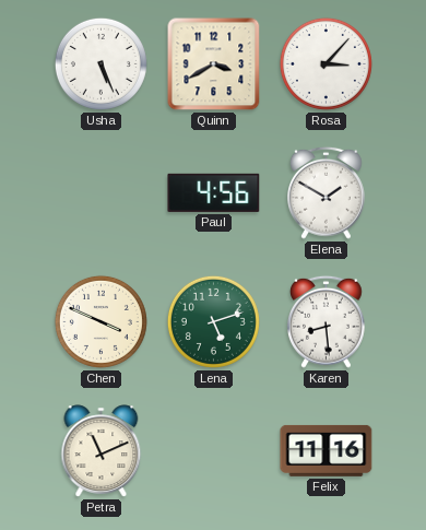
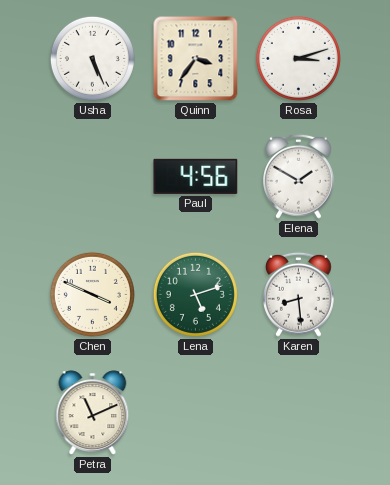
Quinn: 3:40 -> 3:36
Rosa: 3:07 -> 3:12
Felix: 11:16 -> none
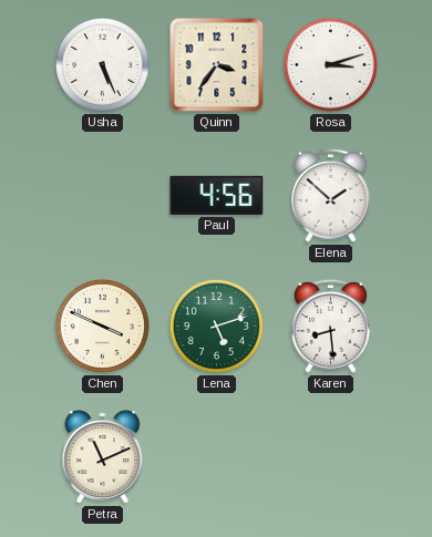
Elena: 1:50 -> 1:52
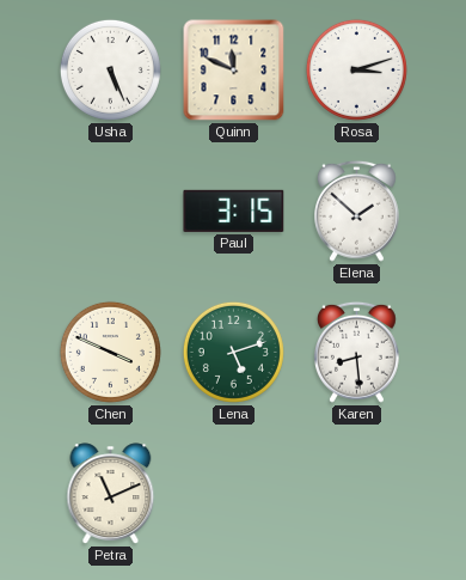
Quinn: 3:36 -> 11:49
Paul: 4:56 -> 3:15
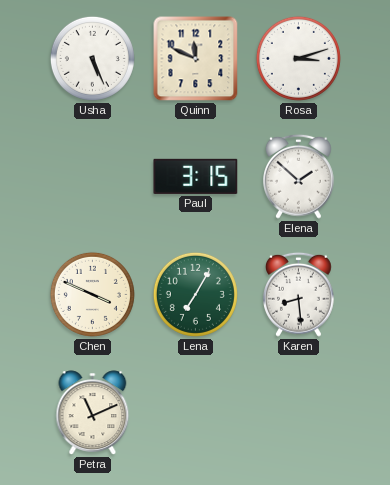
Lena: 5:12 -> 7:05
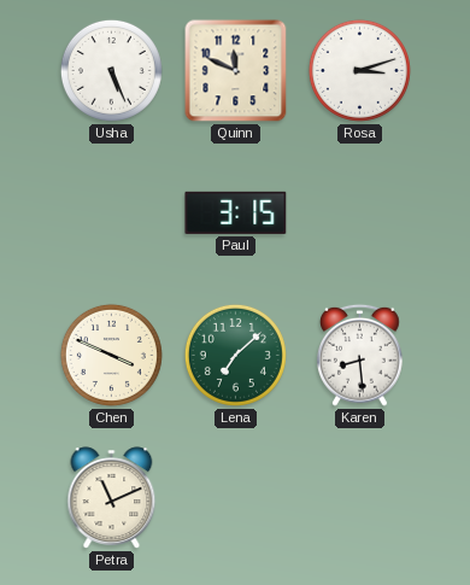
Elena: 1:52 -> none
Lena: 7:05 -> 7:08
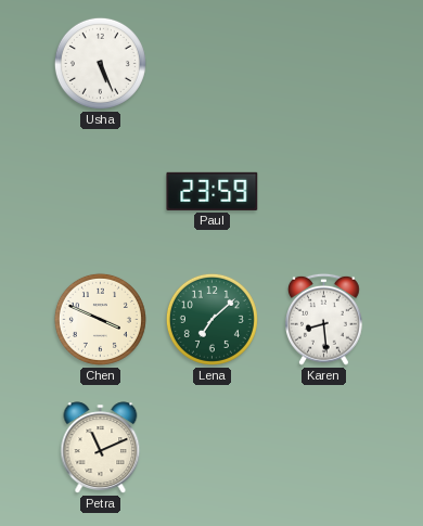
Quinn: 11:49 -> none
Rosa: 3:12 -> none
Paul: 3:15 -> 23:59
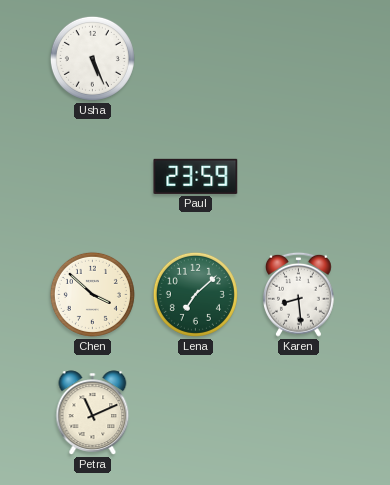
Chen: 3:49 -> 3:52
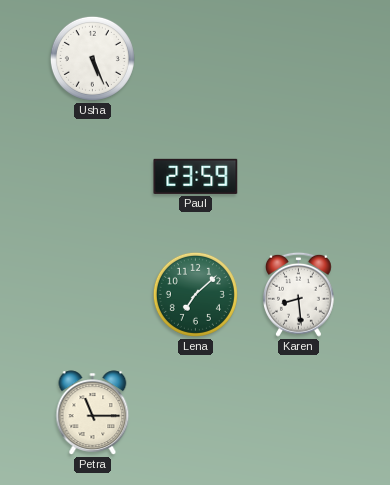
Chen: 3:52 -> none
Petra: 11:11 -> 11:15
